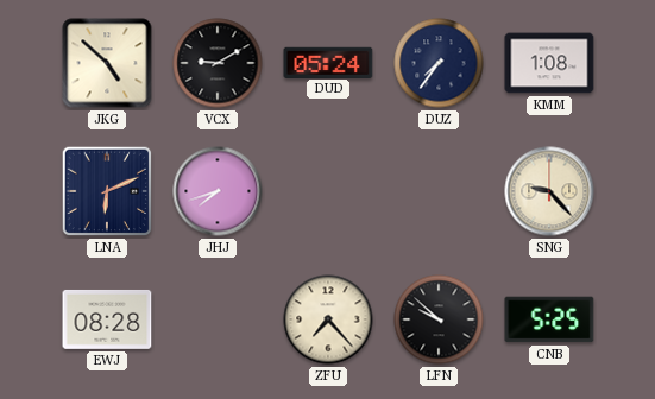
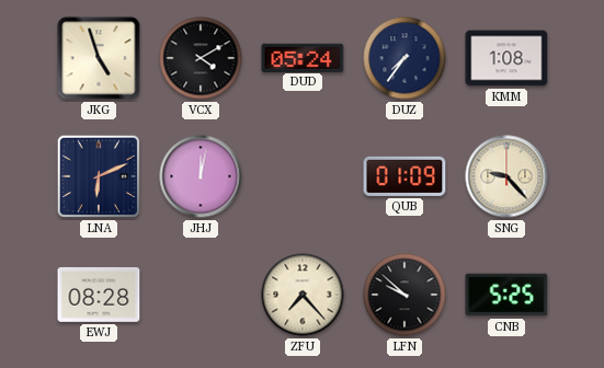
JKG: 4:52 -> 4:57
VCX: 9:10 -> 4:10
JHJ: 7:42 -> 12:02
QUB: none -> 01:09
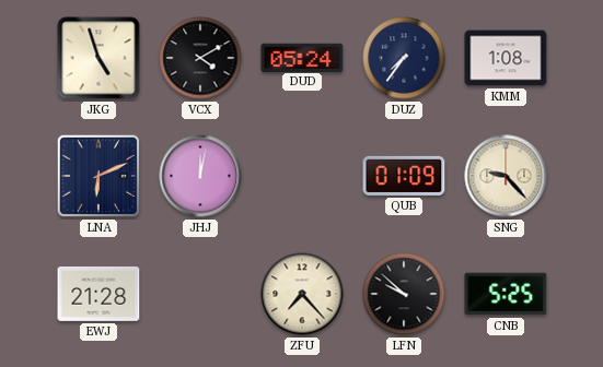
EWJ: 08:28 -> 21:28
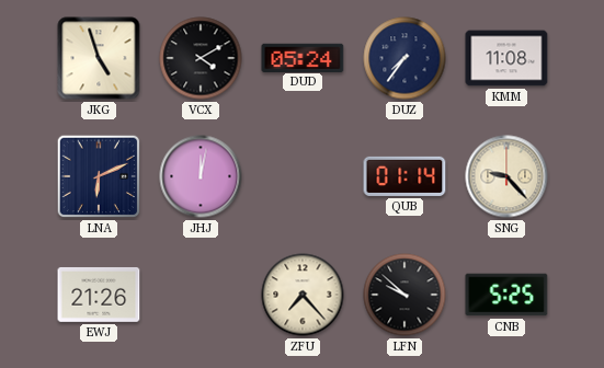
KMM: 1:08 -> 11:08
QUB: 01:09 -> 01:14
EWJ: 21:28 -> 21:26
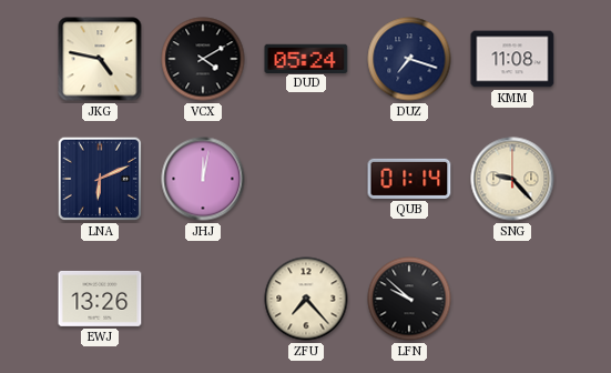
JKG: 4:57 -> 4:47
DUZ: 7:36 -> 7:18
EWJ: 21:26 -> 13:26
CNB: 5:25 -> none
